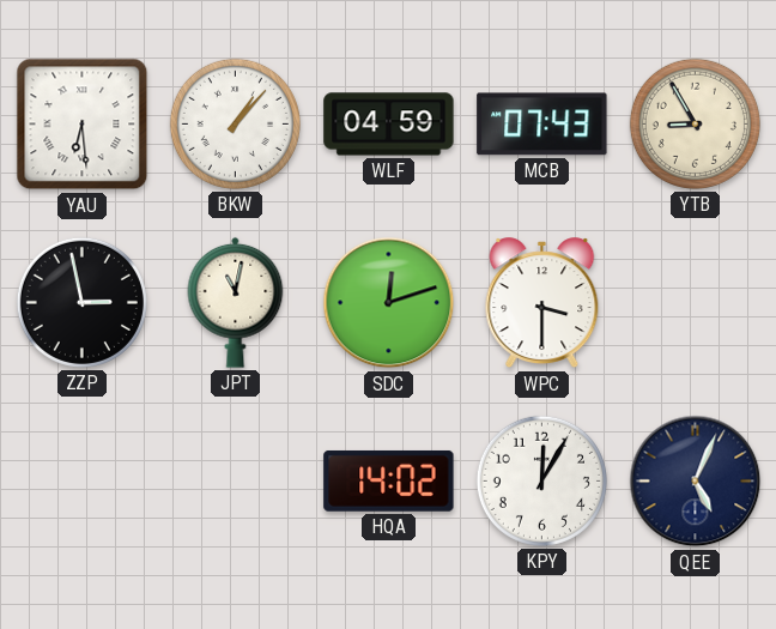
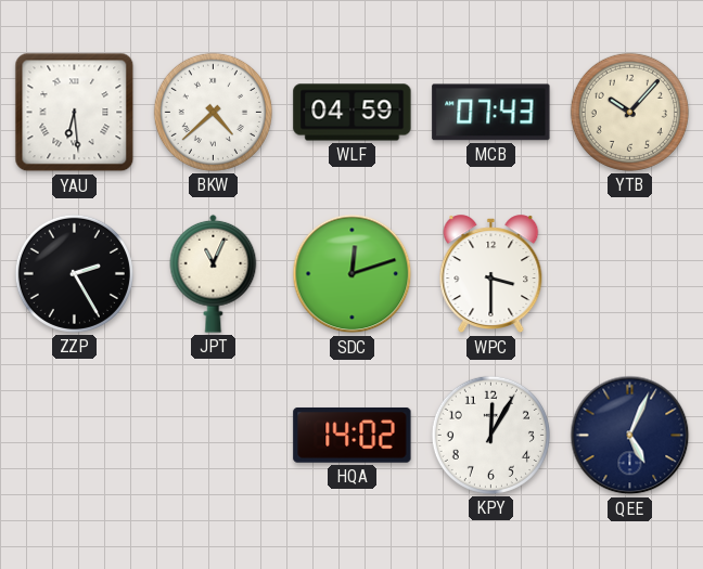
BKW: 1:07 -> 4:38
YTB: 8:55 -> 10:07
ZZP: 2:58 -> 2:25
JPT: 11:02 -> 11:04
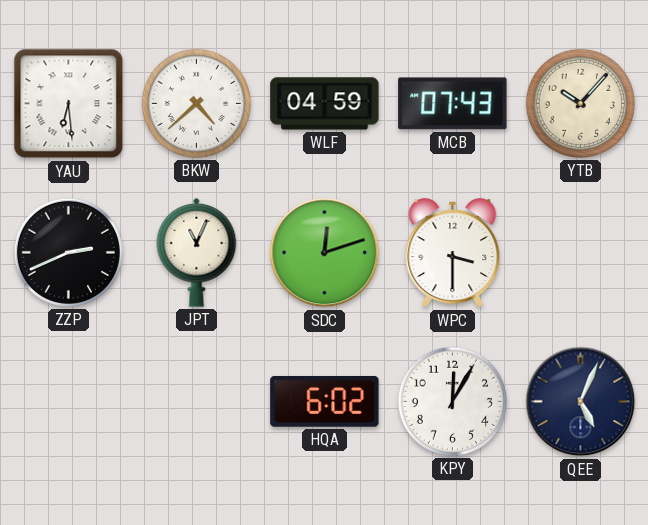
ZZP: 2:25 -> 2:41
HQA: 14:02 -> 6:02
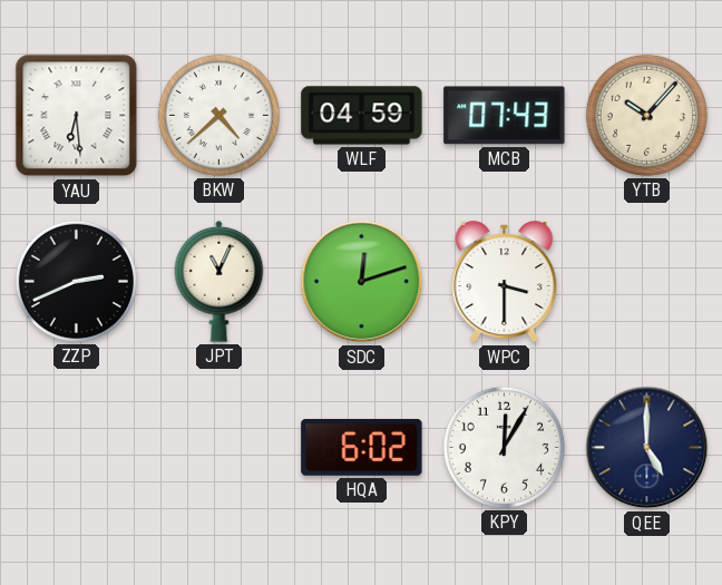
QEE: 5:04 -> 5:00
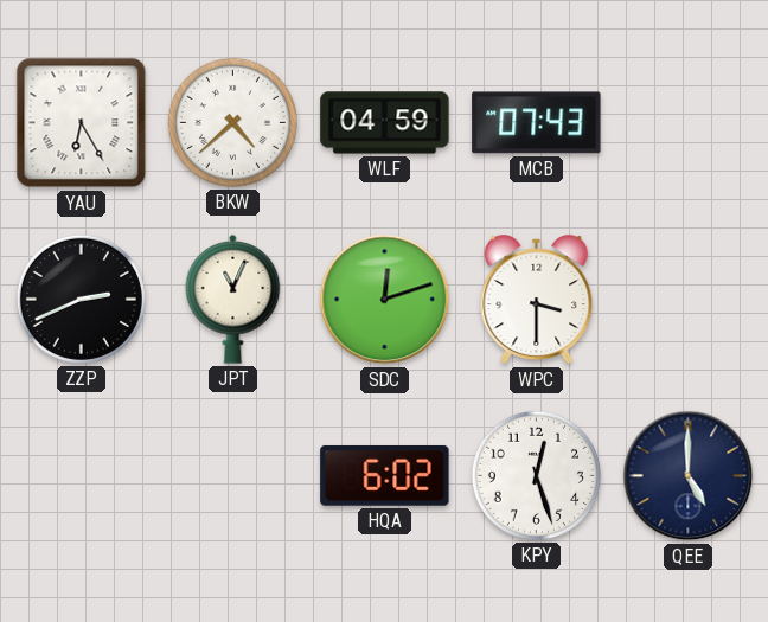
YAU: 6:29 -> 6:25
YTB: 10:07 -> none
KPY: 12:05 -> 12:27
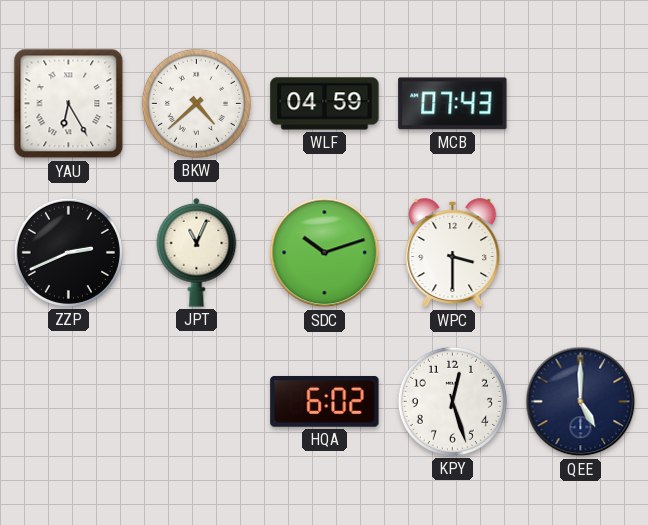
SDC: 12:12 -> 10:12
